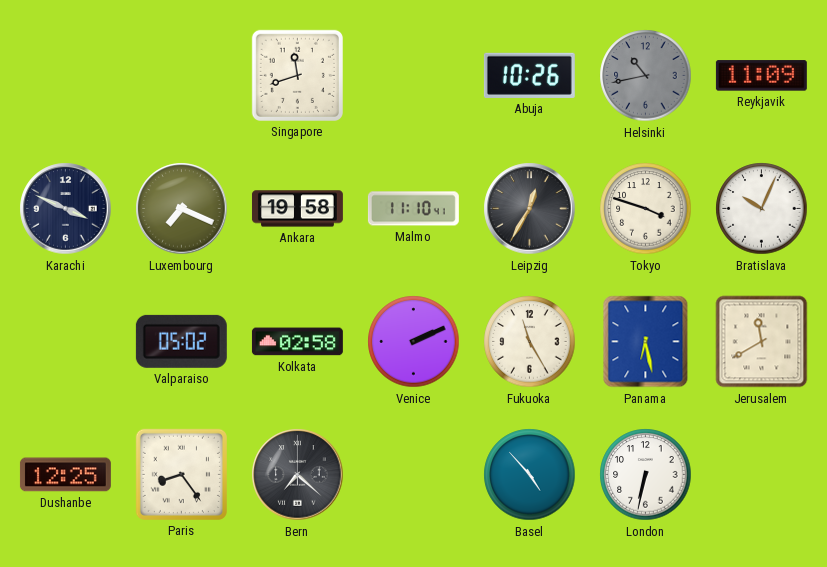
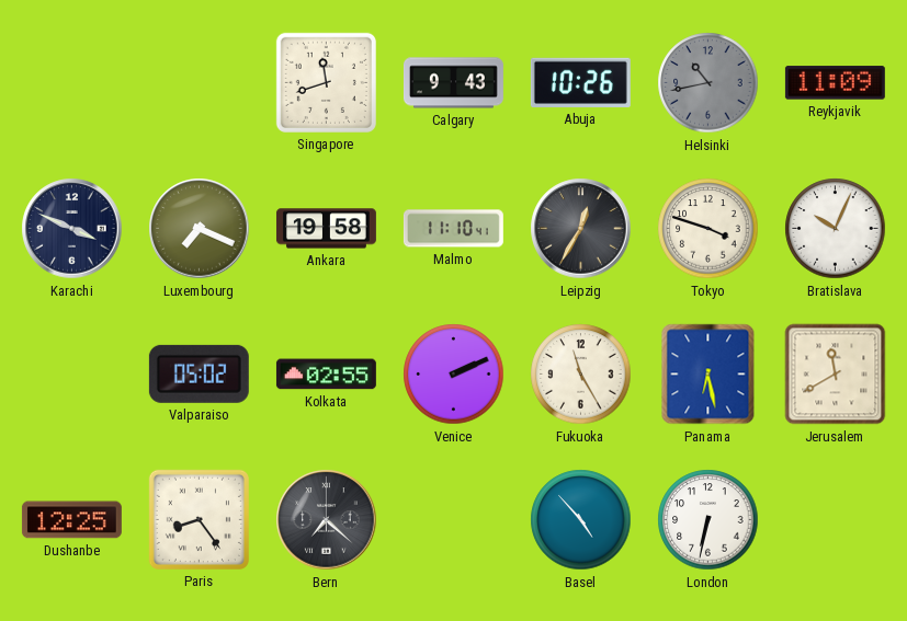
Calgary: none -> 9:43
Kolkata: 02:58 -> 02:55
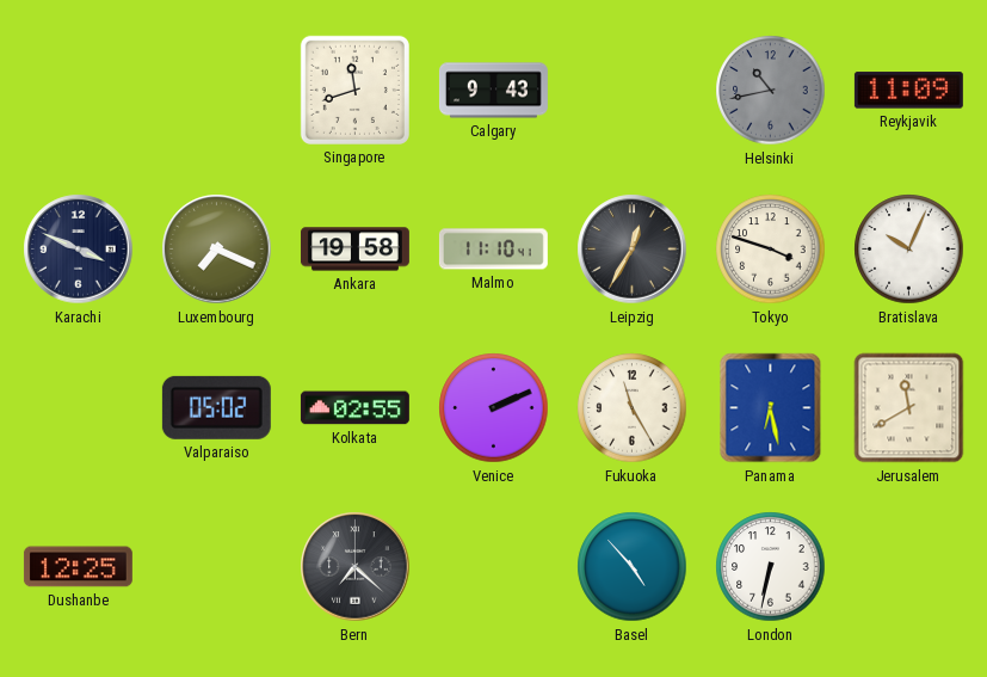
Abuja: 10:26 -> none
Paris: 8:24 -> none
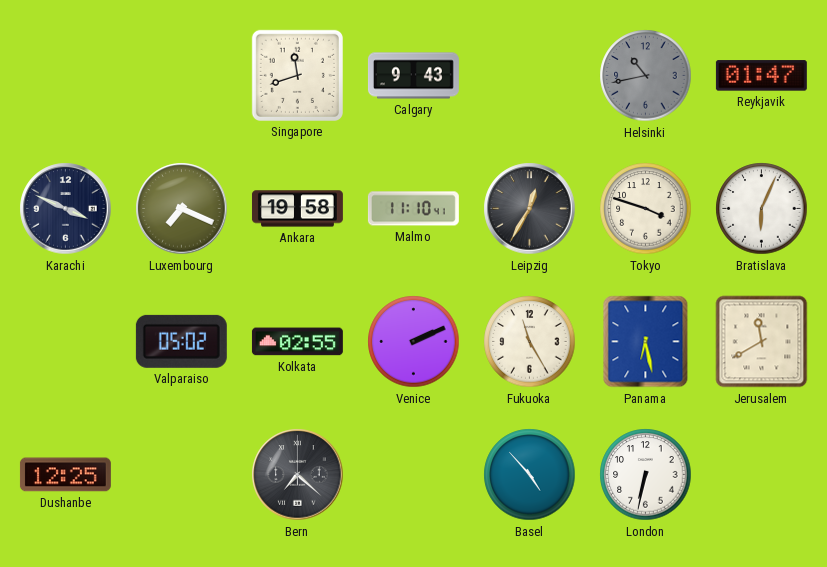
Reykjavik: 11:09 -> 01:47
Bratislava: 10:04 -> 6:04
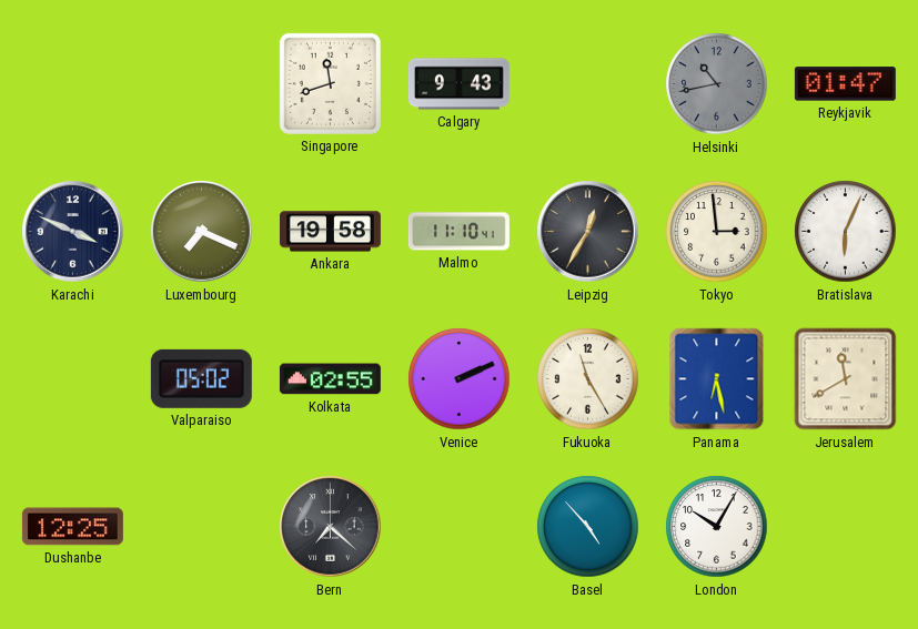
Tokyo: 3:48 -> 2:59
London: 6:32 -> 10:05
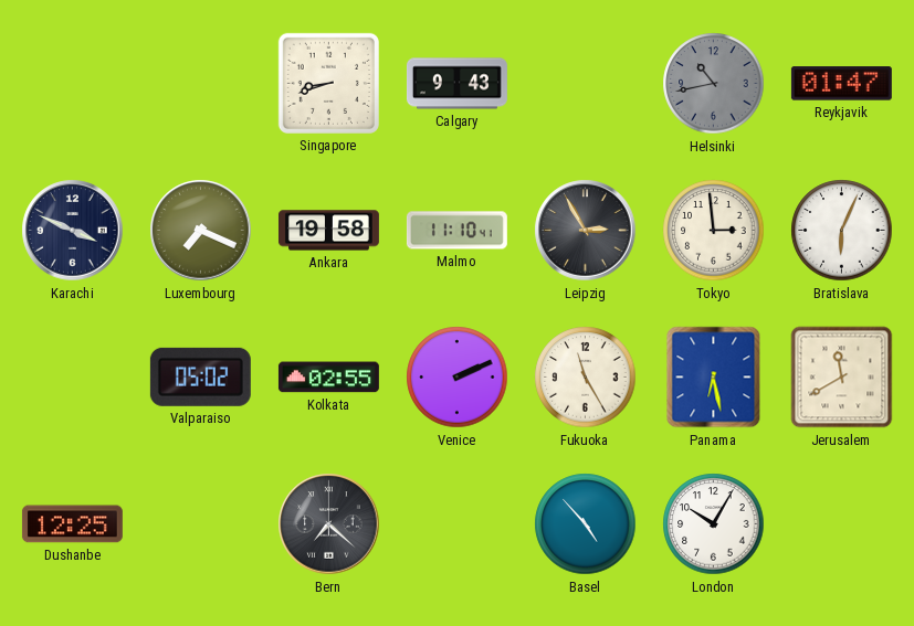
Singapore: 11:42 -> 8:42
Leipzig: 12:35 -> 2:55
